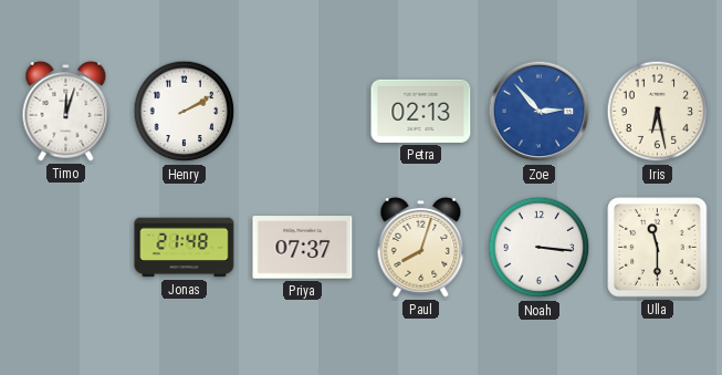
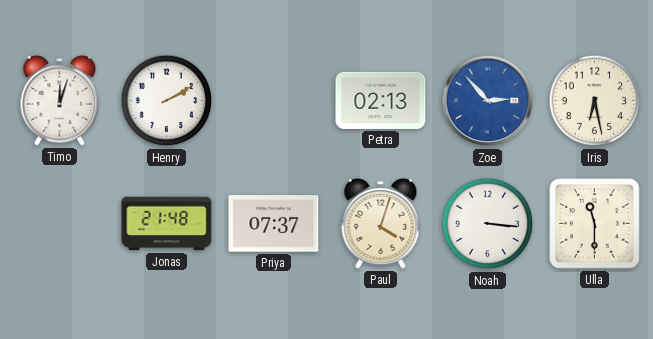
Paul: 8:03 -> 4:03
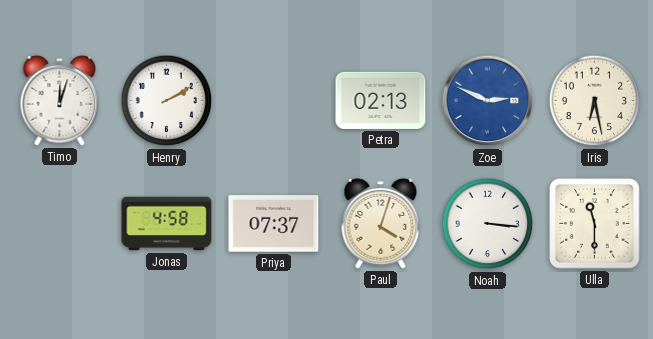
Zoe: 2:53 -> 2:49
Jonas: 21:48 -> 4:58
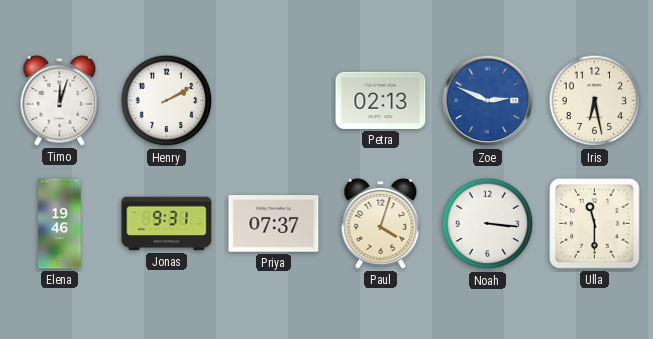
Elena: none -> 19:46
Jonas: 4:58 -> 9:31
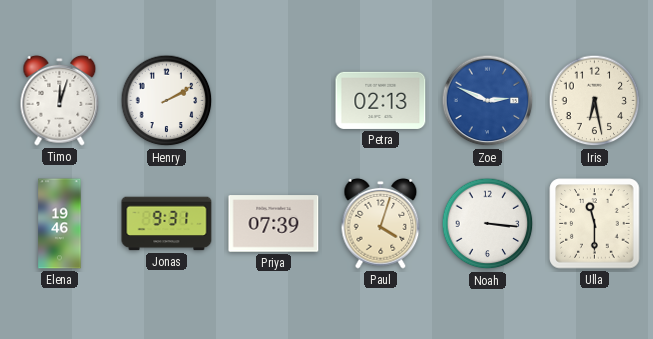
Priya: 07:37 -> 07:39
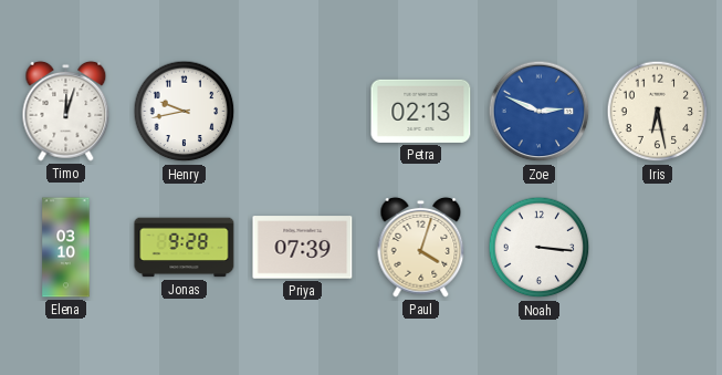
Henry: 2:10 -> 9:43
Elena: 19:46 -> 03:10
Jonas: 9:31 -> 9:28
Ulla: 11:30 -> none
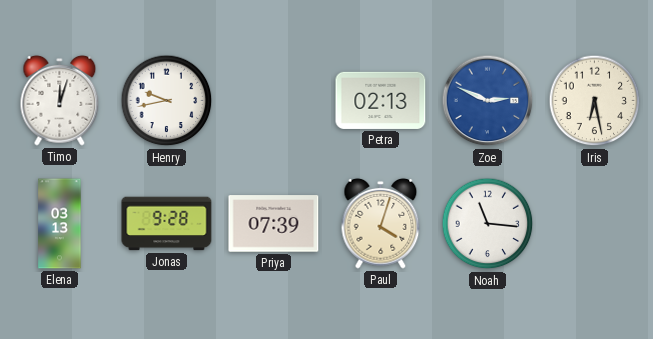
Elena: 03:10 -> 03:13
Noah: 3:16 -> 11:16
